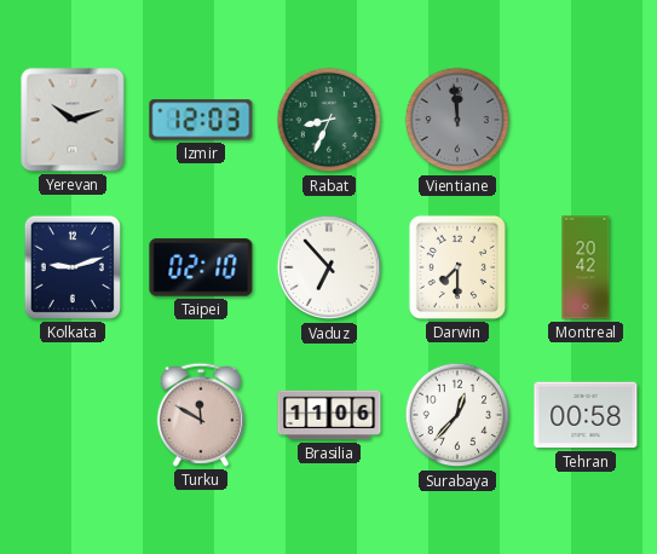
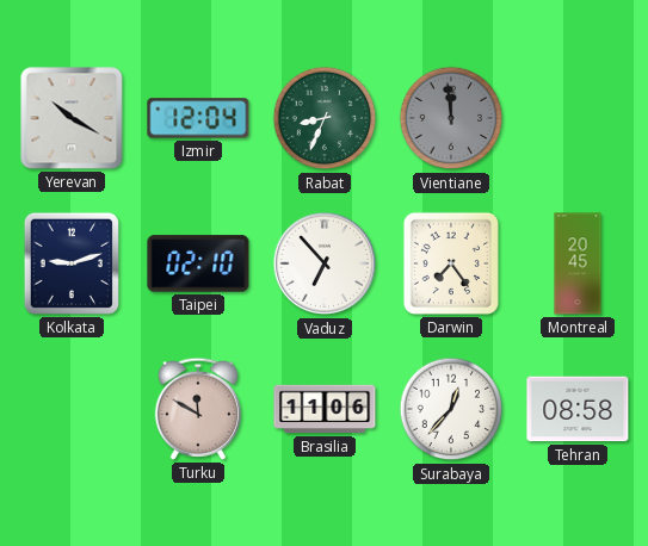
Yerevan: 10:12 -> 10:20
Izmir: 12:03 -> 12:04
Darwin: 7:30 -> 7:24
Montreal: 20:42 -> 20:45
Tehran: 00:58 -> 08:58
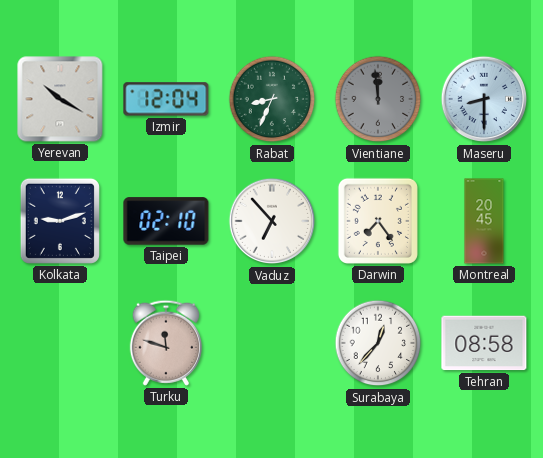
Maseru: none -> 8:30
Turku: 11:50 -> 11:48
Brasilia: 11:06 -> none
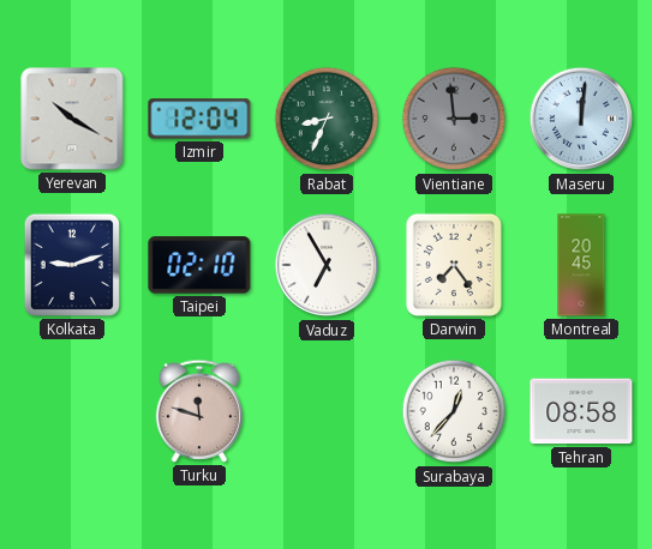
Vientiane: 11:59 -> 2:59
Maseru: 8:30 -> 12:01
Vaduz: 6:53 -> 6:55
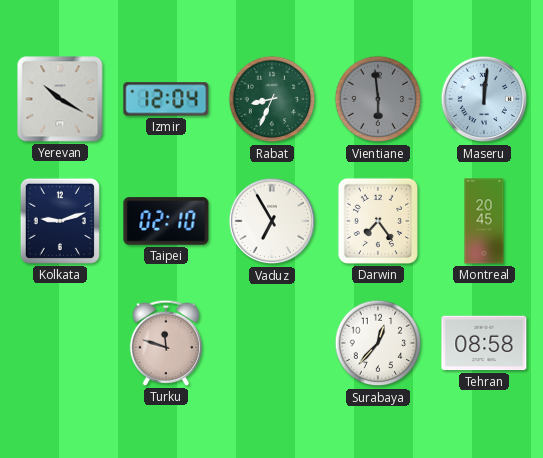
Vientiane: 2:59 -> 5:59
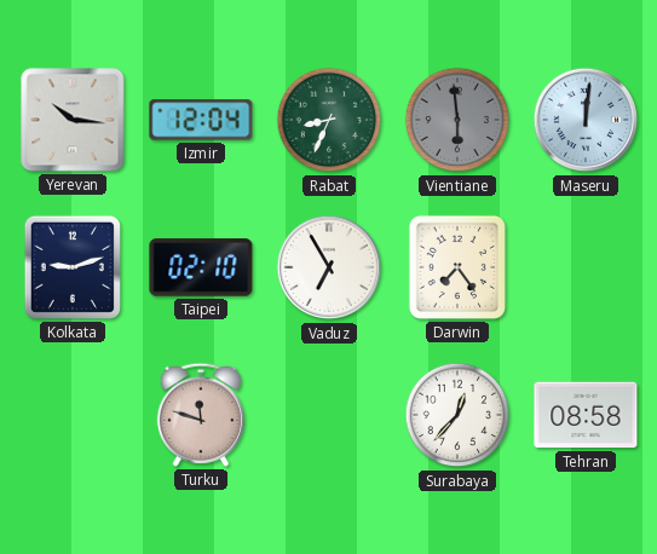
Yerevan: 10:20 -> 10:16
Montreal: 20:45 -> none
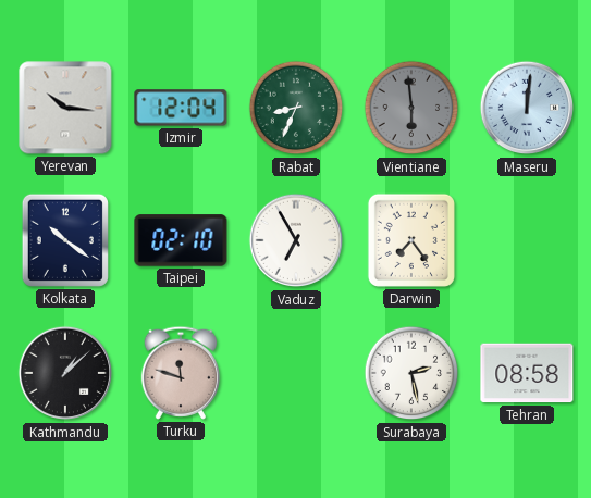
Kolkata: 9:12 -> 10:21
Kathmandu: none -> 1:08
Surabaya: 12:37 -> 2:28
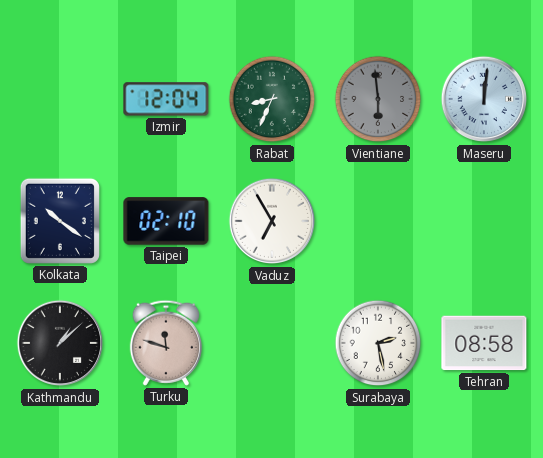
Yerevan: 10:16 -> none
Darwin: 7:24 -> none
